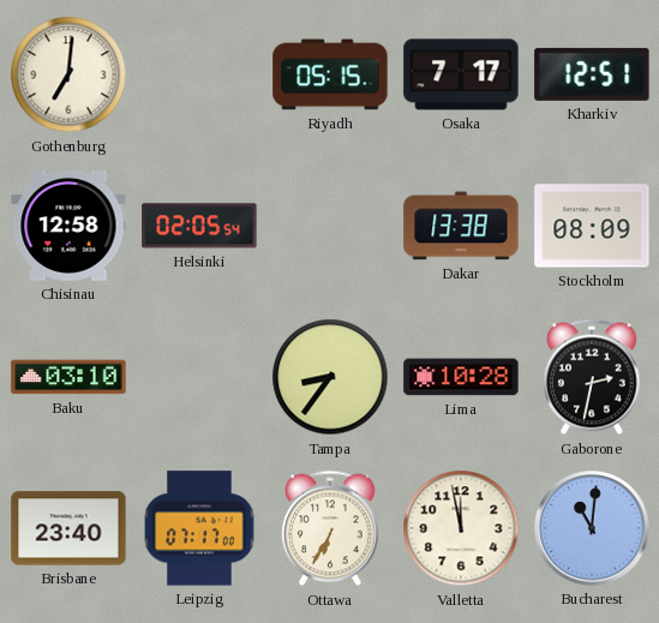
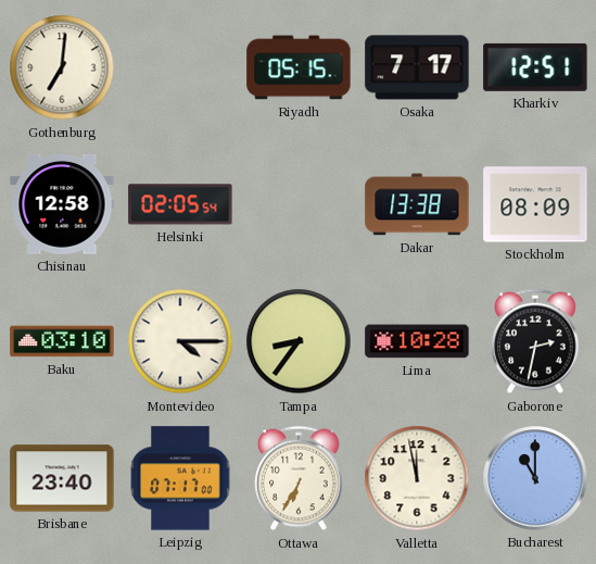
Montevideo: none -> 4:15
Bucharest: 11:01 -> 11:00
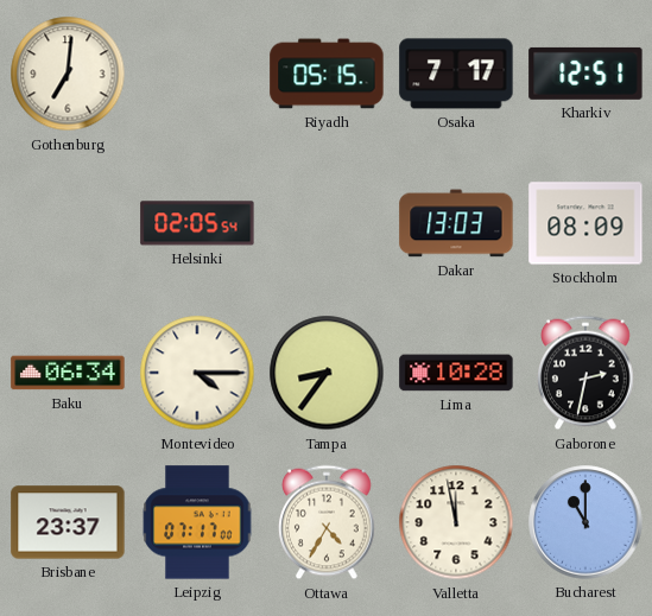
Chisinau: 12:58 -> none
Dakar: 13:38 -> 13:03
Baku: 03:10 -> 06:34
Brisbane: 23:40 -> 23:37
Ottawa: 6:35 -> 4:35
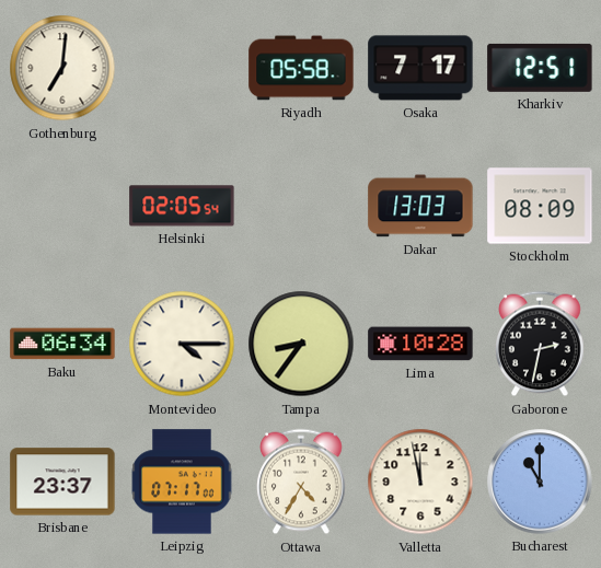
Riyadh: 05:15 -> 05:58
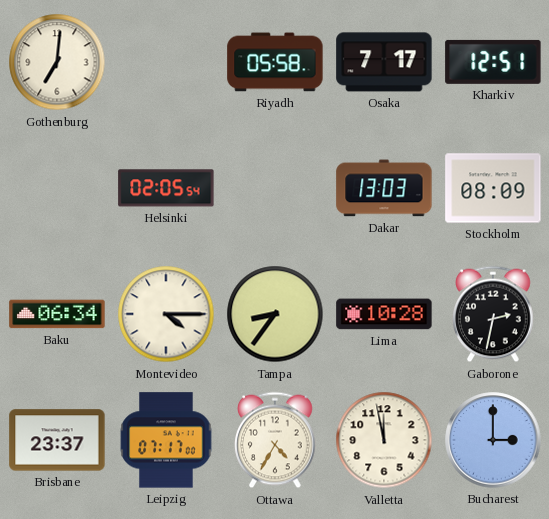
Bucharest: 11:00 -> 3:00
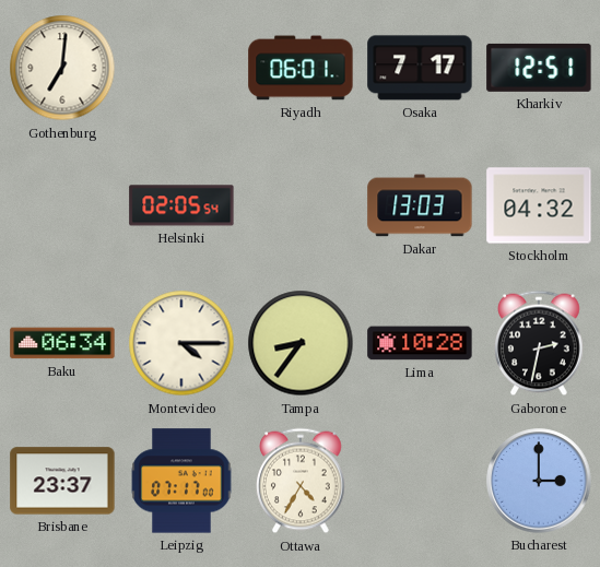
Riyadh: 05:58 -> 06:01
Stockholm: 08:09 -> 04:32
Valletta: 11:58 -> none
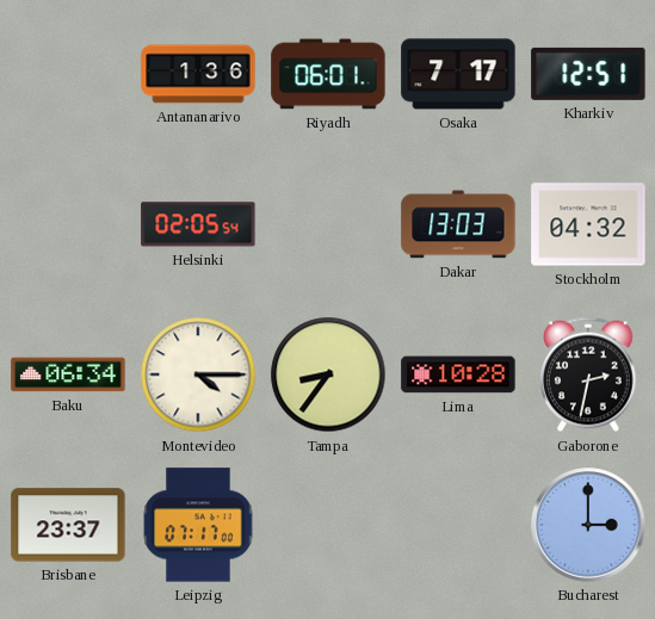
Gothenburg: 7:01 -> none
Antananarivo: none -> 1:36
Ottawa: 4:35 -> none
